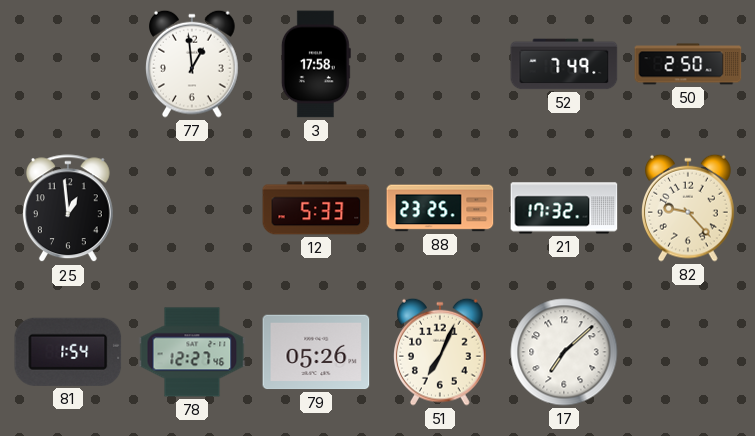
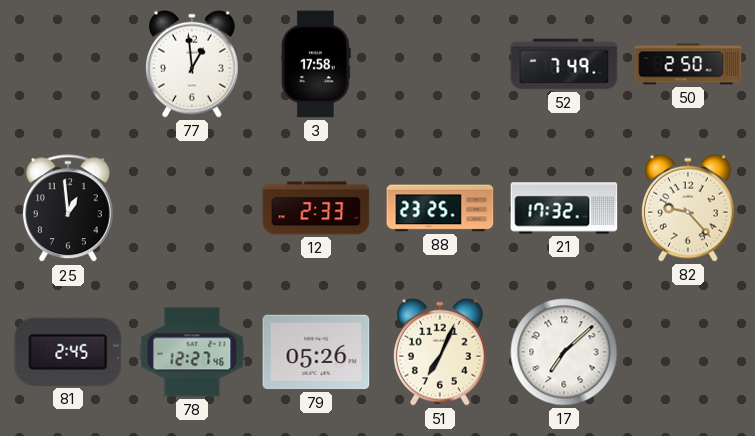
12: 5:33 -> 2:33
81: 1:54 -> 2:45
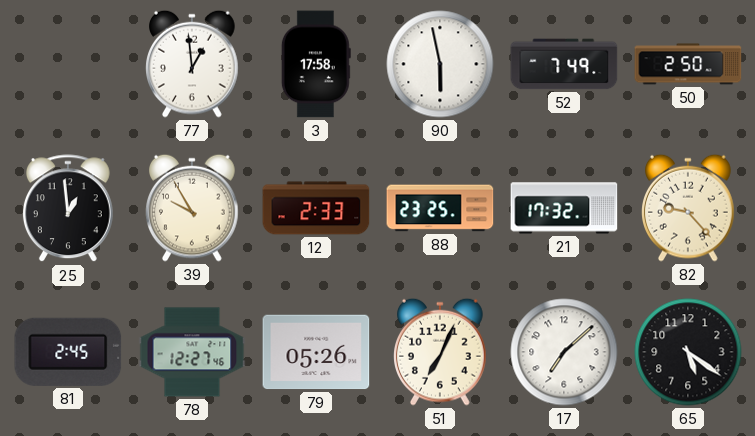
90: none -> 5:58
39: none -> 9:55
65: none -> 5:21
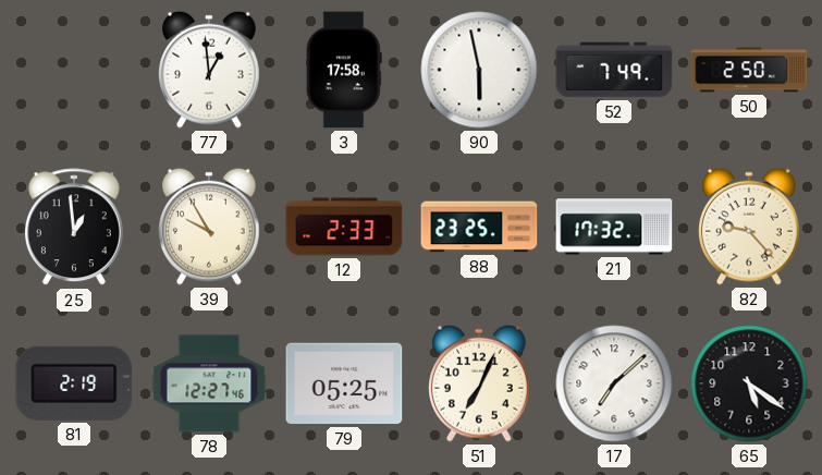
81: 2:45 -> 2:19
79: 05:26 -> 05:25
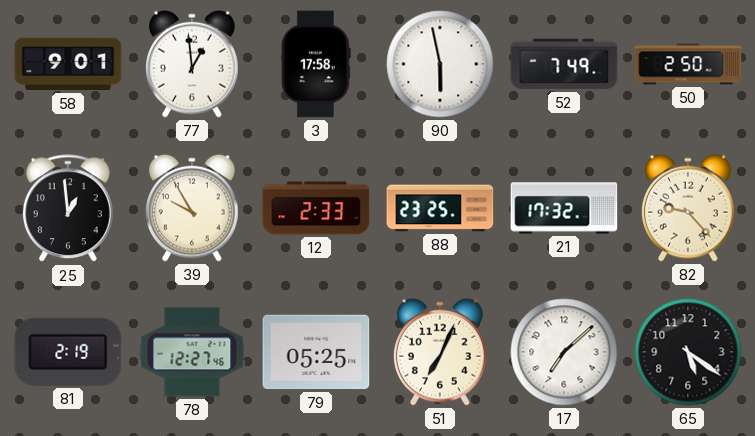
58: none -> 9:01
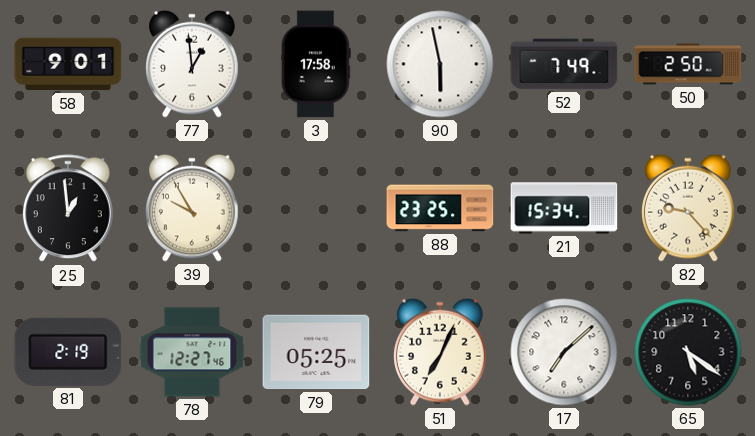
12: 2:33 -> none
21: 17:32 -> 15:34
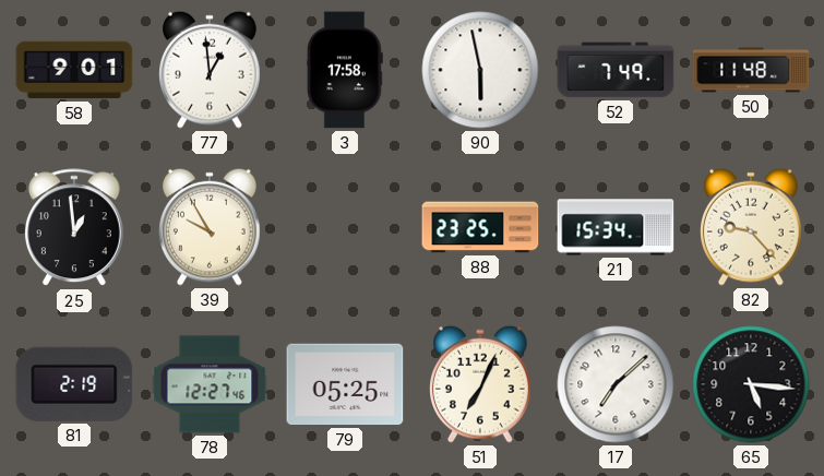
50: 2:50 -> 11:48
65: 5:21 -> 5:16
